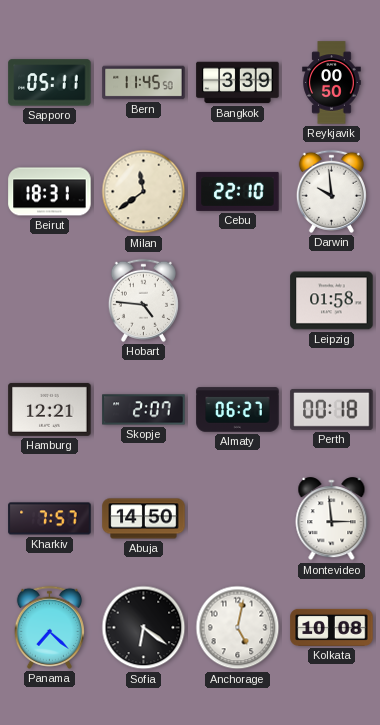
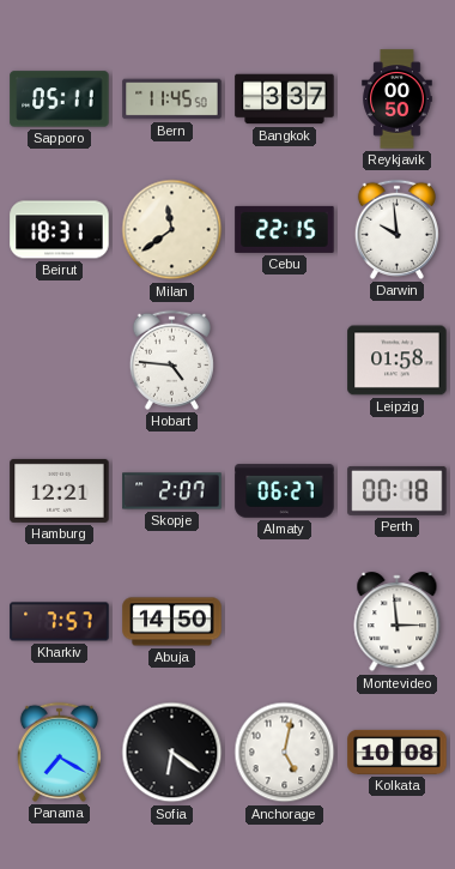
Bangkok: 3:39 -> 3:37
Cebu: 22:10 -> 22:15
Panama: 7:22 -> 7:20
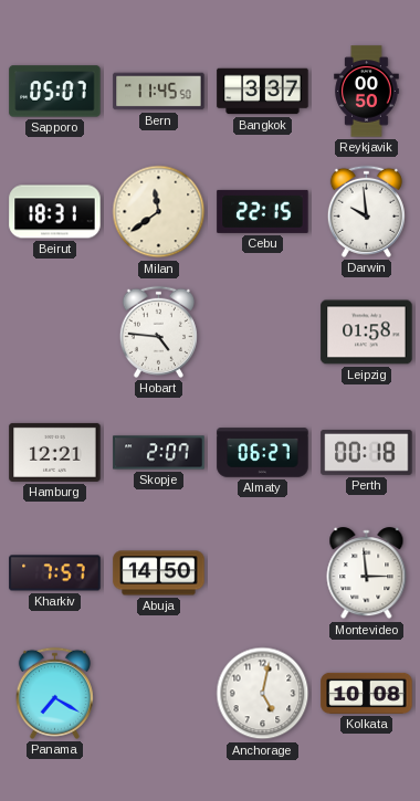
Sapporo: 05:11 -> 05:07
Sofia: 6:21 -> none
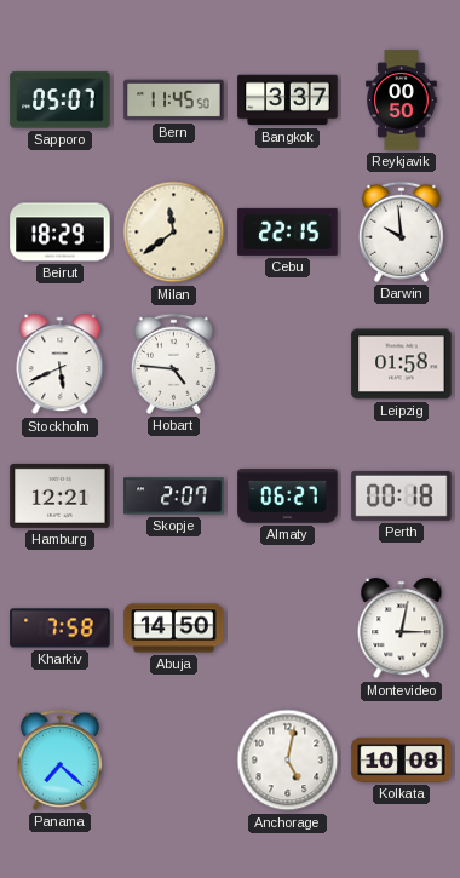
Beirut: 18:31 -> 18:29
Stockholm: none -> 5:41
Kharkiv: 7:57 -> 7:58
Montevideo: 2:59 -> 3:02
Panama: 7:20 -> 7:22
